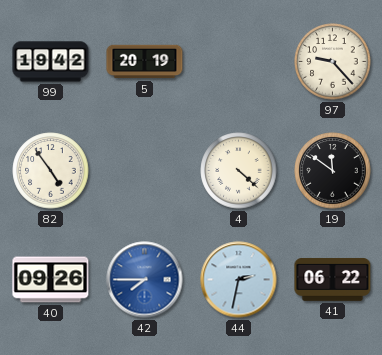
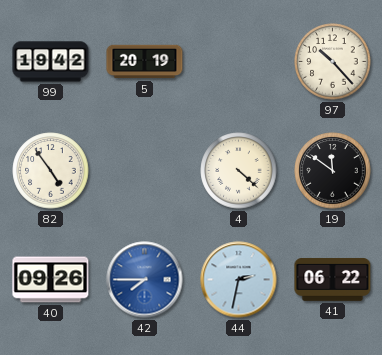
97: 9:23 -> 10:23
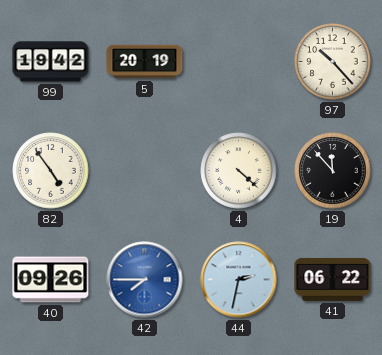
19: 11:51 -> 11:53
